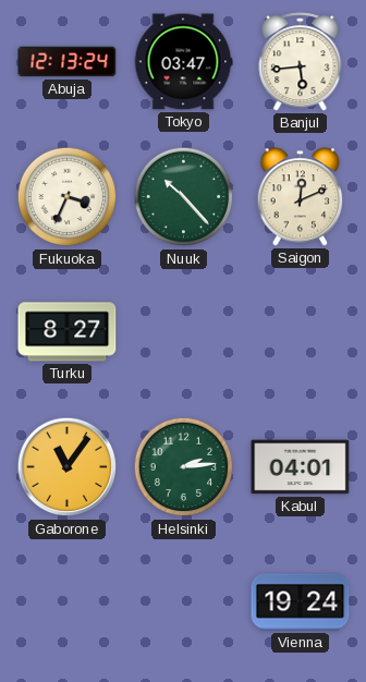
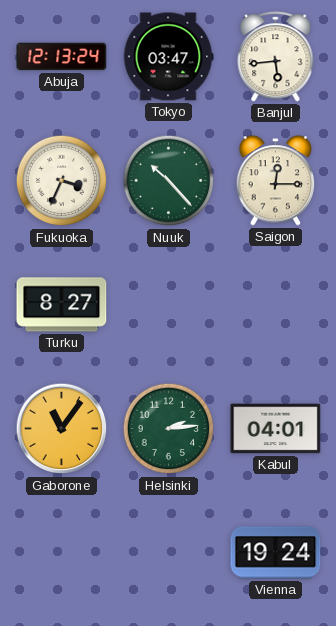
Saigon: 12:11 -> 12:15
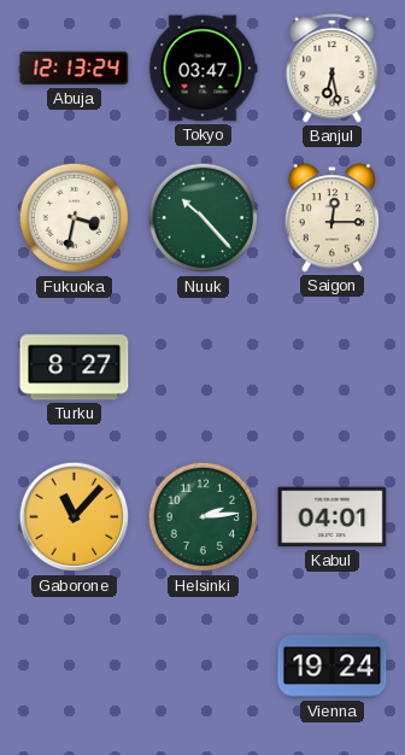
Banjul: 5:44 -> 6:28
Fukuoka: 3:34 -> 3:32
Gaborone: 11:06 -> 11:07
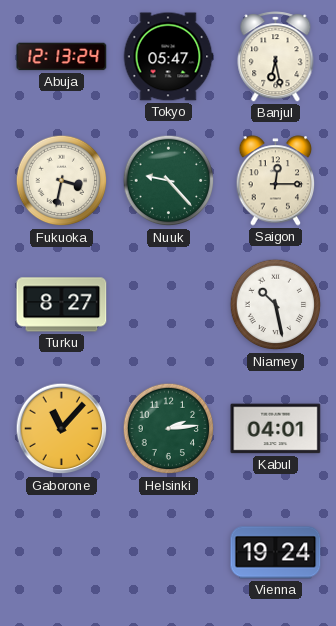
Tokyo: 03:47 -> 05:47
Nuuk: 10:23 -> 9:23
Niamey: none -> 10:28
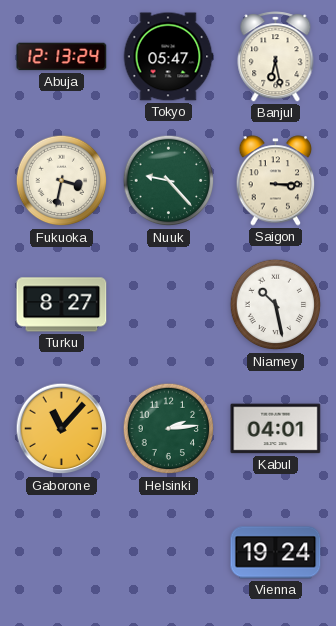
Saigon: 12:15 -> 3:15
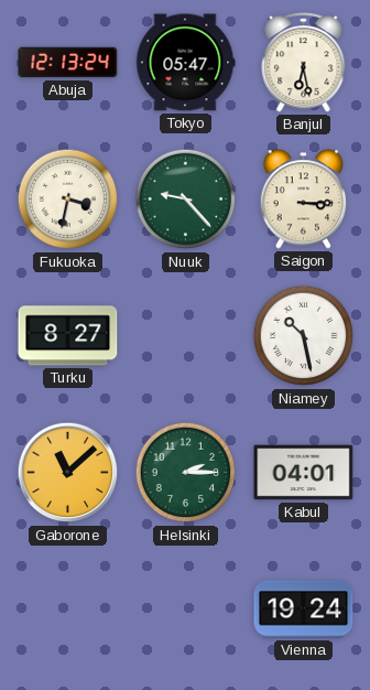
Gaborone: 11:07 -> 11:08
Helsinki: 2:14 -> 2:15
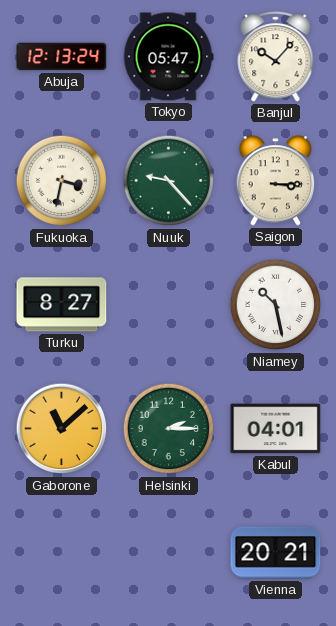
Banjul: 6:28 -> 10:07
Vienna: 19:24 -> 20:21
